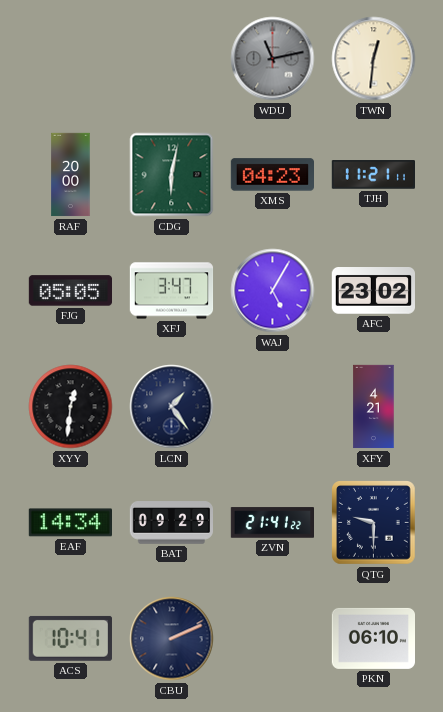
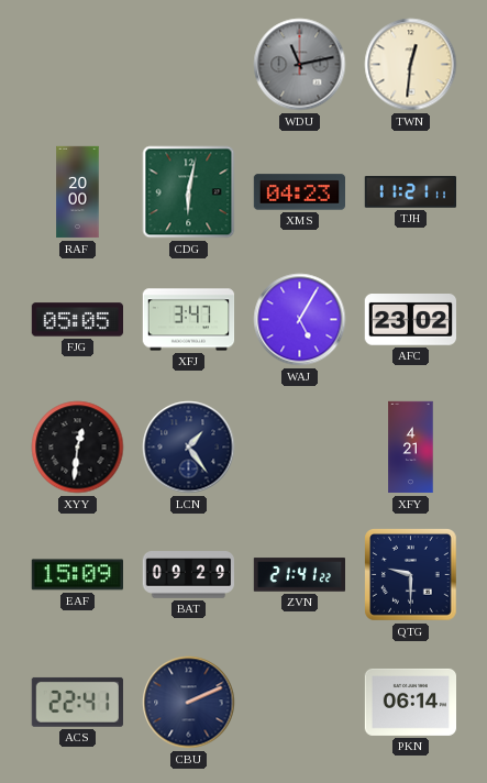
EAF: 14:34 -> 15:09
ACS: 10:41 -> 22:41
PKN: 06:10 -> 06:14
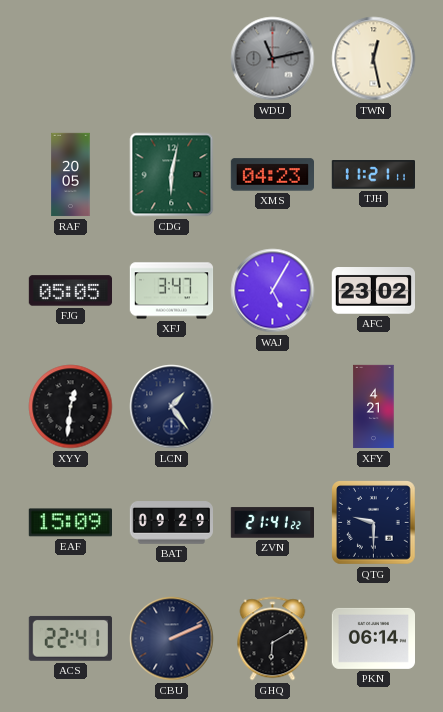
TWN: 12:31 -> 12:28
RAF: 20:00 -> 20:05
GHQ: none -> 6:10
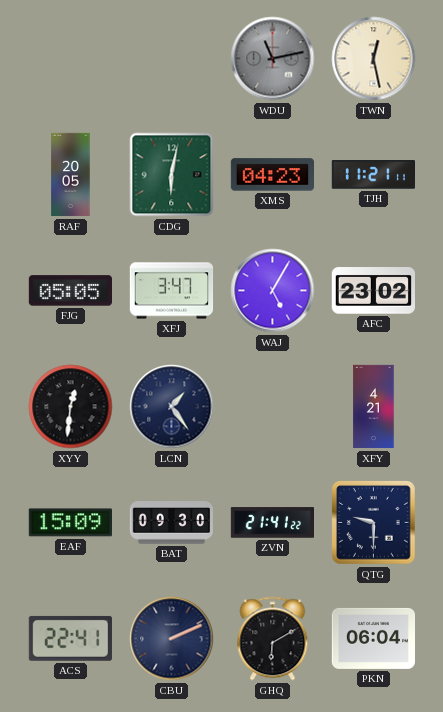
BAT: 09:29 -> 09:30
PKN: 06:14 -> 06:04
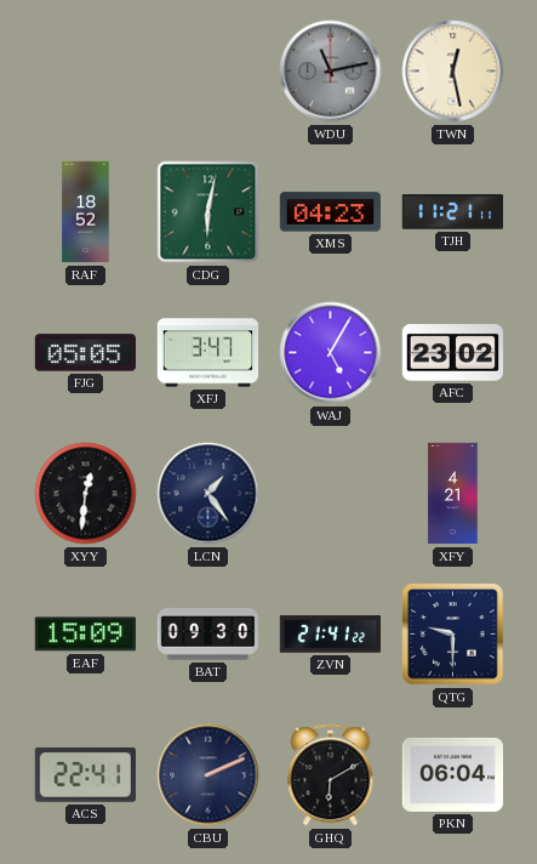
RAF: 20:05 -> 18:52
